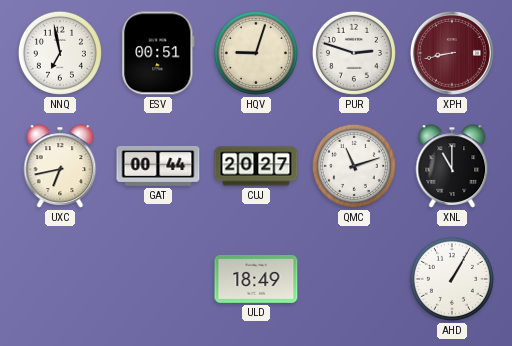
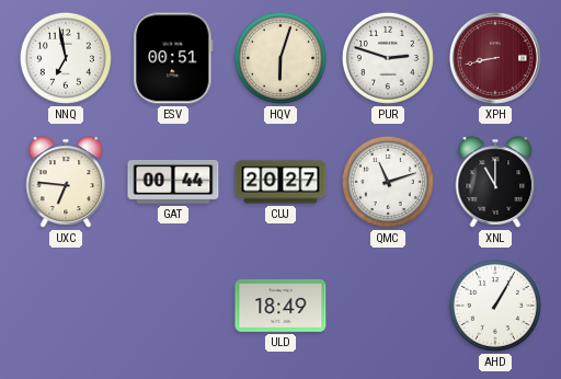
HQV: 9:03 -> 6:03
UXC: 6:43 -> 6:46
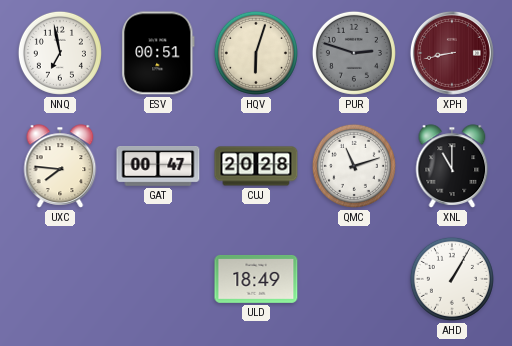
PUR dial: white -> grey
UXC: 6:46 -> 7:46
GAT: 00:44 -> 00:47
CUJ: 20:27 -> 20:28
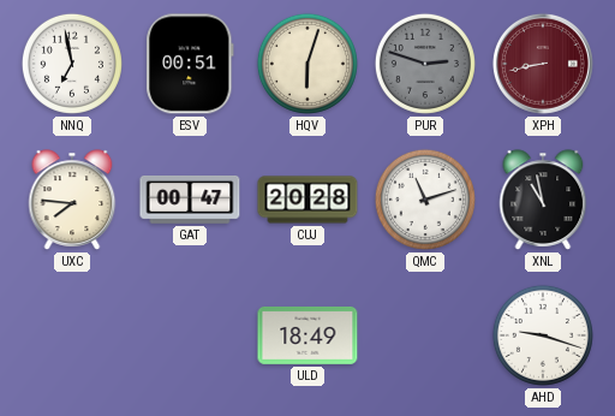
XNL: 11:00 -> 10:58
AHD: 1:05 -> 9:18
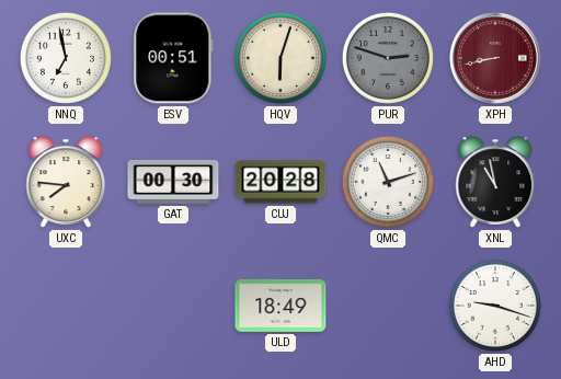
GAT: 00:47 -> 00:30
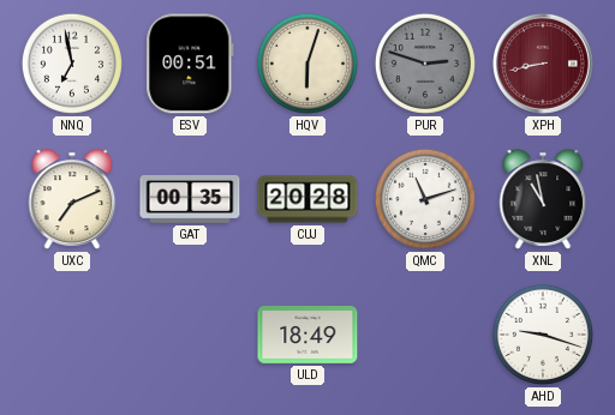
UXC: 7:46 -> 7:11
GAT: 00:30 -> 00:35
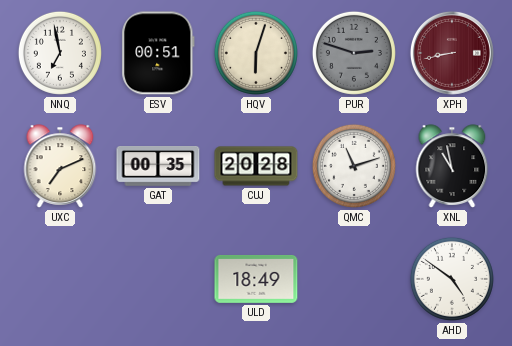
AHD: 9:18 -> 4:51
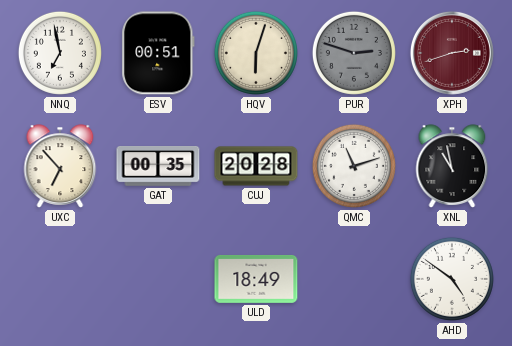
XPH: 8:43 -> 2:42
UXC: 7:11 -> 6:53
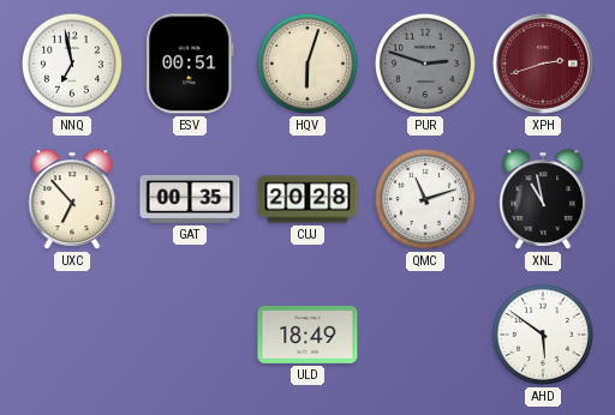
AHD: 4:51 -> 5:51
